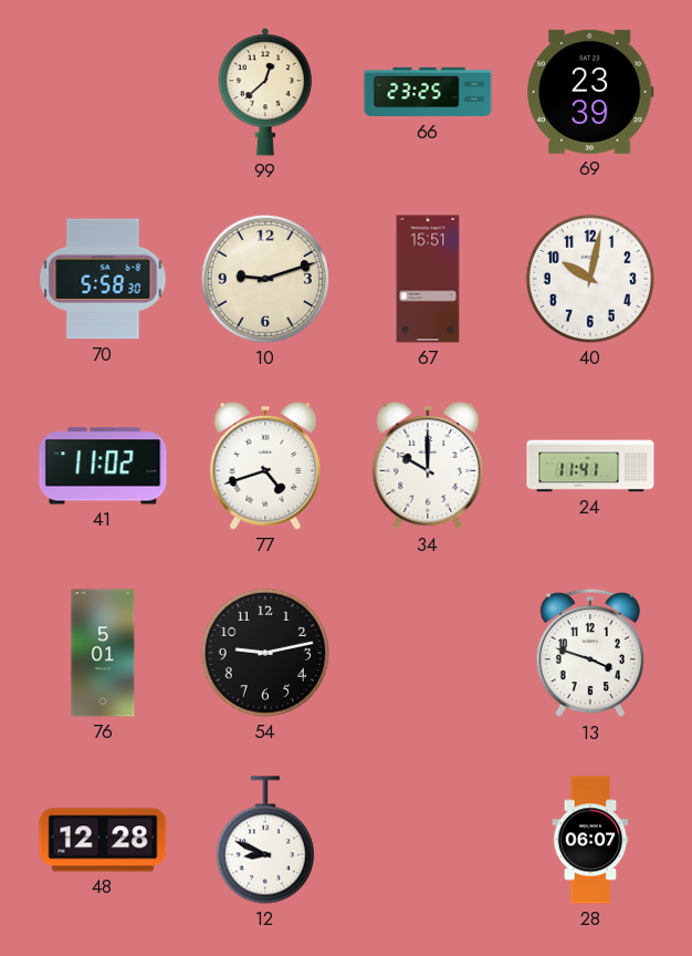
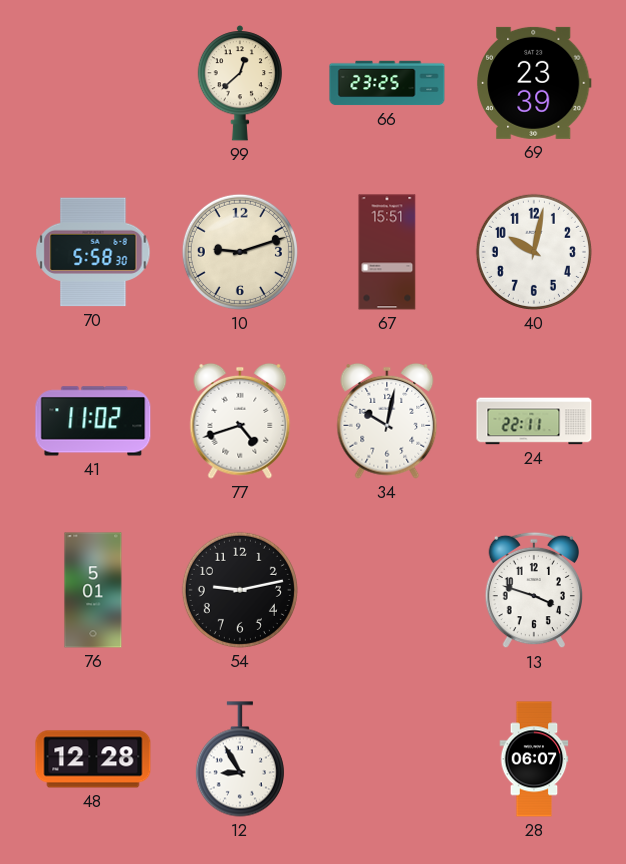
34: 10:00 -> 10:02
24: 11:41 -> 22:11
12: 8:49 -> 8:55
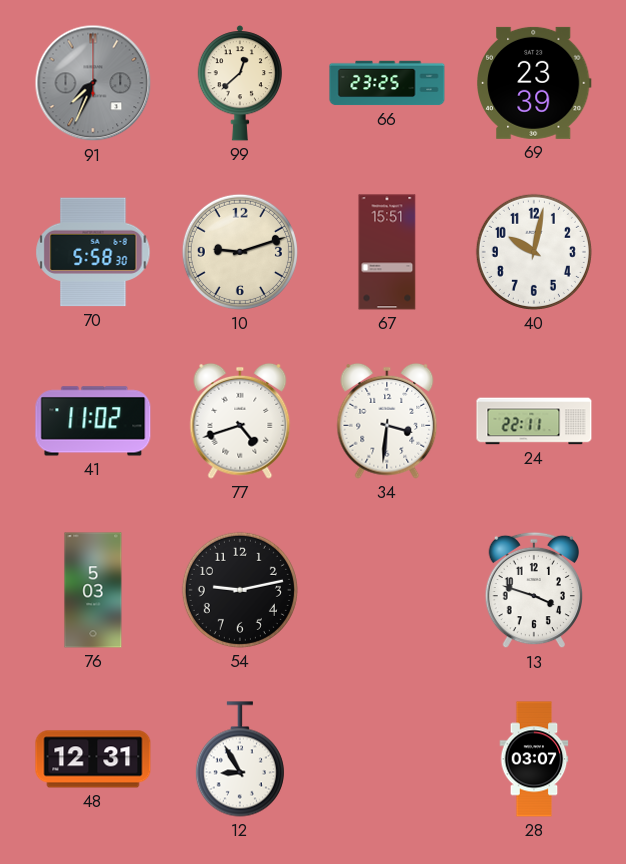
91: none -> 7:34
34: 10:02 -> 3:31
76: 5:01 -> 5:03
48: 12:28 -> 12:31
28: 06:07 -> 03:07
